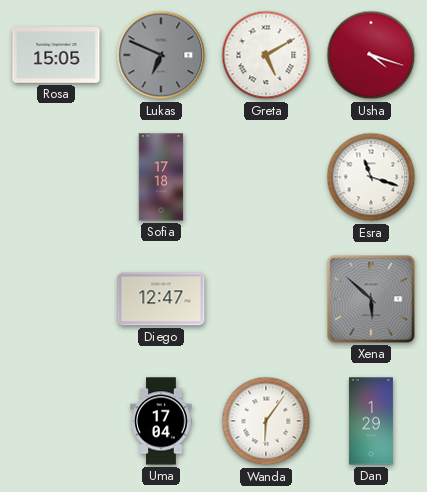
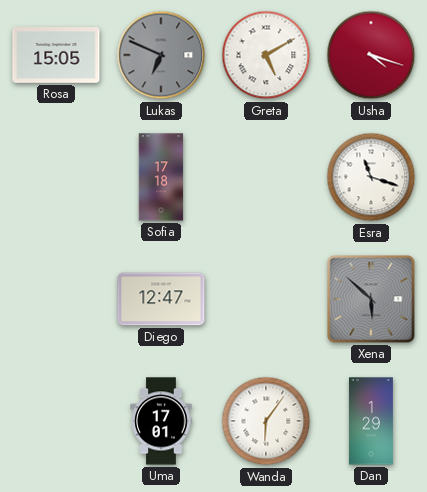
Uma: 17:04 -> 17:01
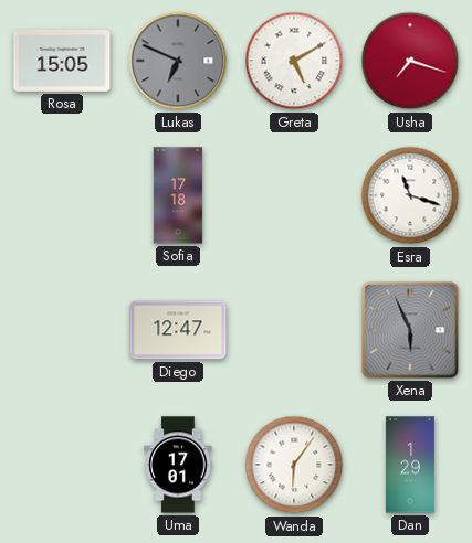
Usha: 4:18 -> 7:18
Xena: 5:52 -> 5:56
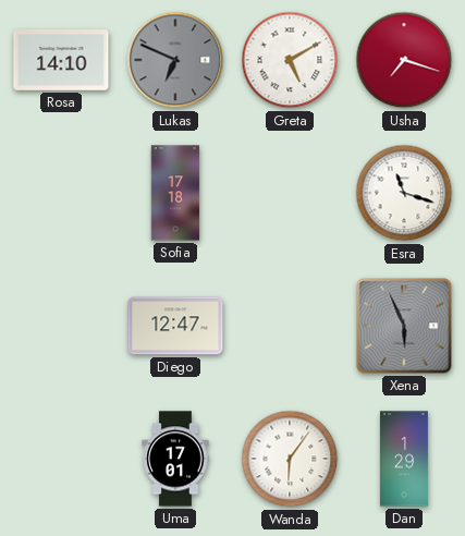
Rosa: 15:05 -> 14:10
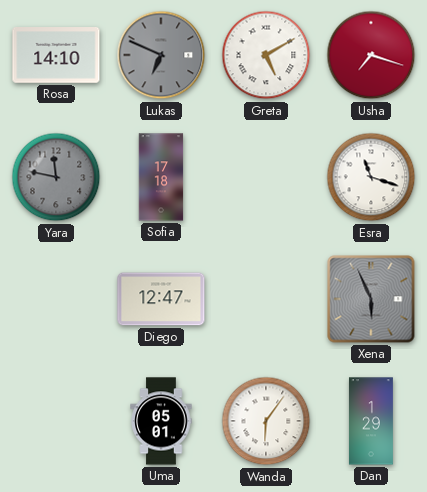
Yara: none -> 11:47
Uma: 17:01 -> 05:01
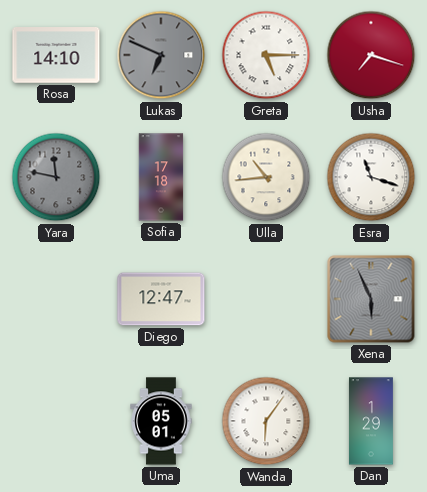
Greta: 5:10 -> 5:15
Ulla: none -> 10:44
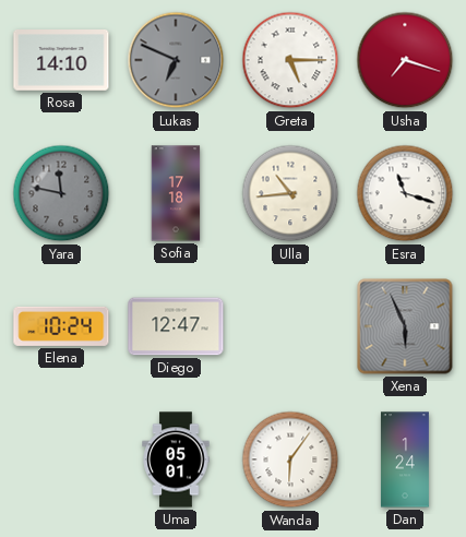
Elena: none -> 10:24
Dan: 1:29 -> 1:24
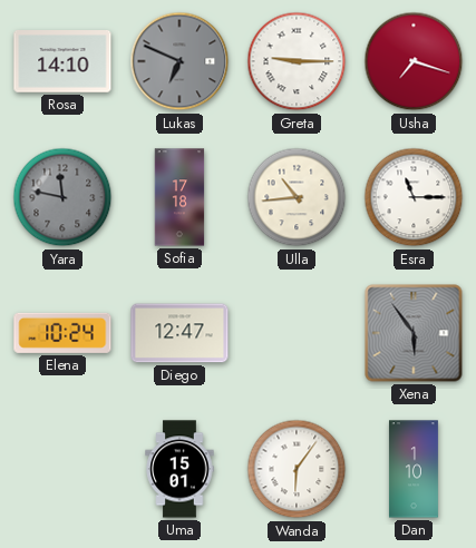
Greta: 5:15 -> 9:15
Esra: 11:18 -> 11:15
Xena: 5:56 -> 5:54
Uma: 05:01 -> 15:01
Dan: 1:24 -> 1:10
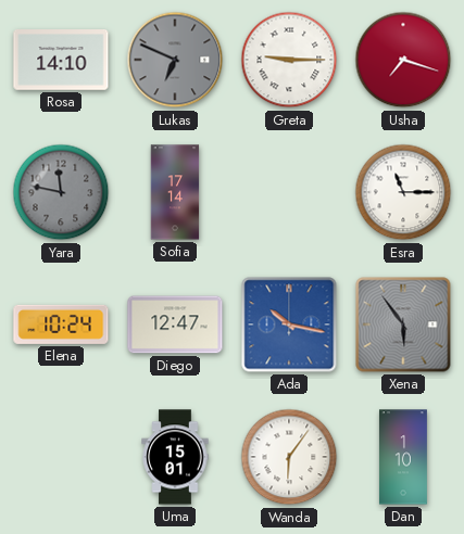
Sofia: 17:18 -> 17:14
Ulla: 10:44 -> none
Ada: none -> 10:17
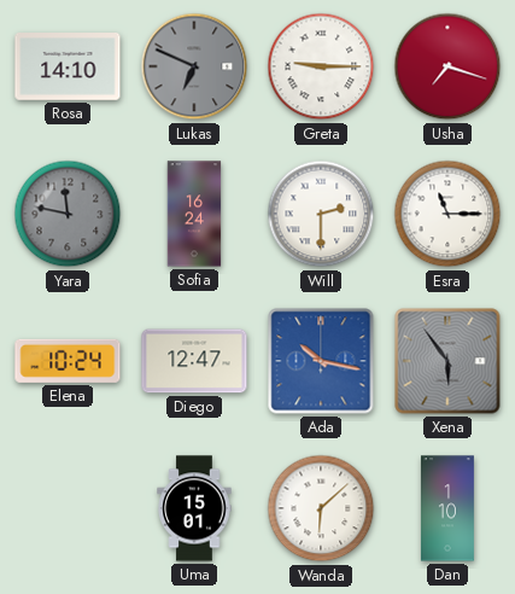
Sofia: 17:14 -> 16:24
Will: none -> 2:30
Wanda: 6:06 -> 6:08
